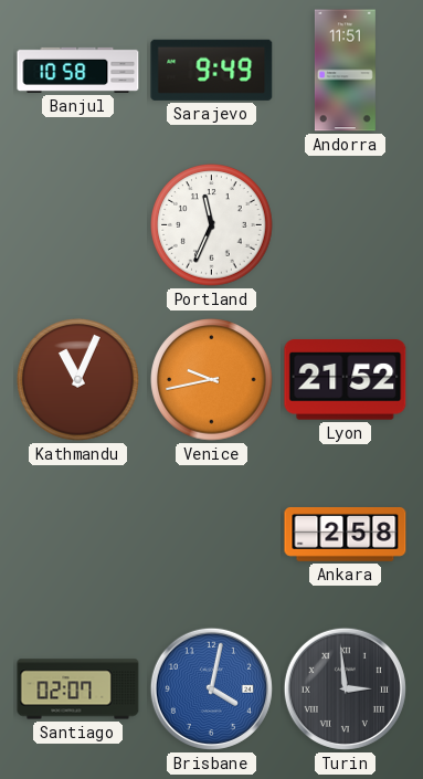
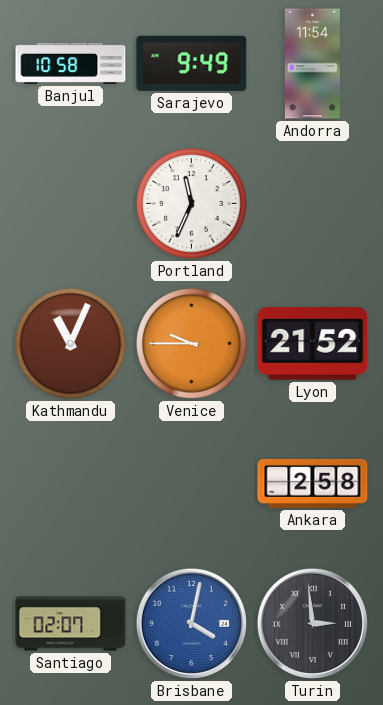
Andorra: 11:51 -> 11:54
Venice: 9:43 -> 9:45
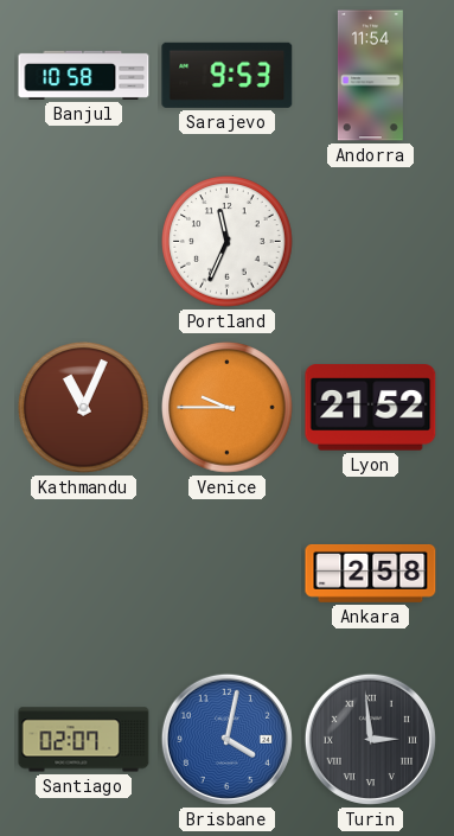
Sarajevo: 9:49 -> 9:53
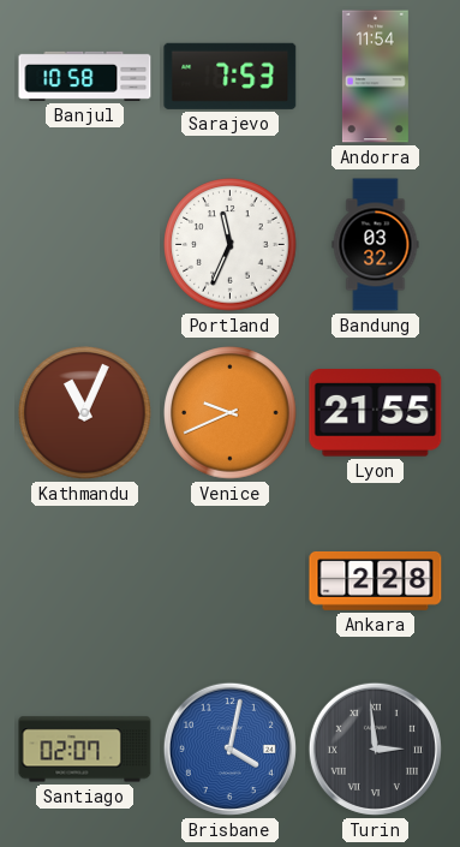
Sarajevo: 9:53 -> 7:53
Bandung: none -> 03:32
Venice: 9:45 -> 9:41
Lyon: 21:52 -> 21:55
Ankara: 2:58 -> 2:28
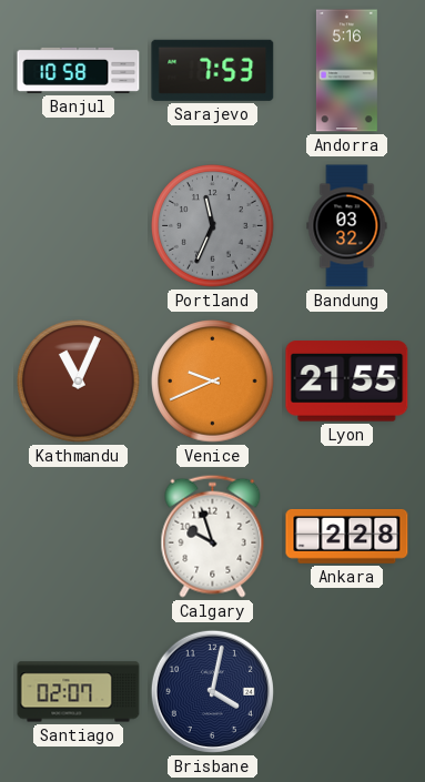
Andorra: 11:54 -> 5:16
Portland dial: white -> grey
Calgary: none -> 9:57
Brisbane dial: blue -> navy
Turin: 2:59 -> none
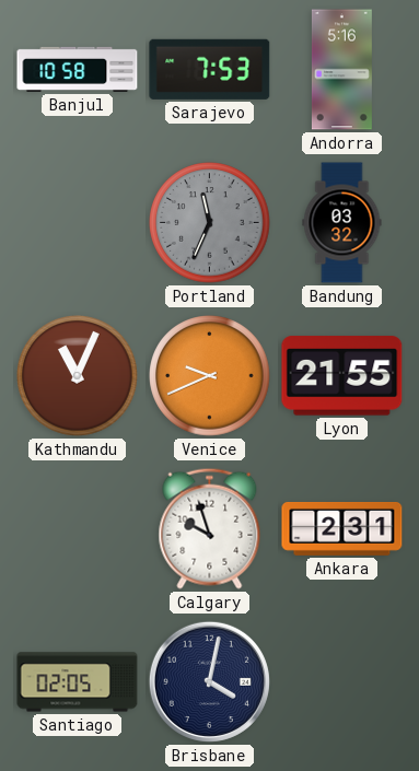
Ankara: 2:28 -> 2:31
Santiago: 02:07 -> 02:05
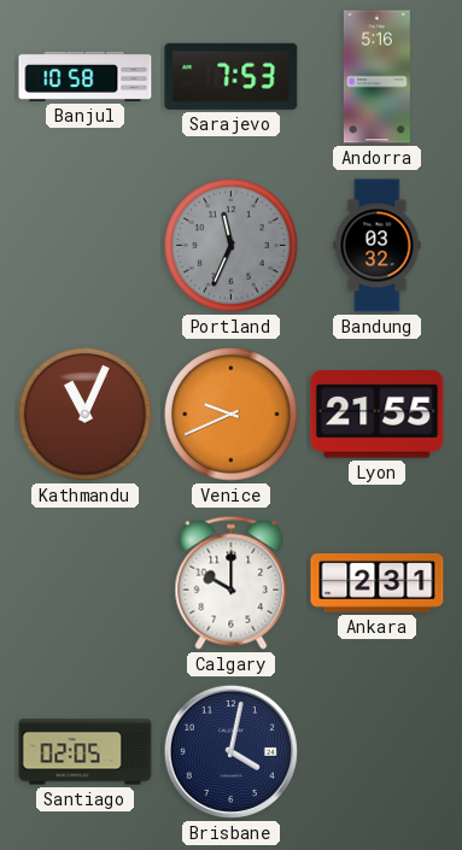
Calgary: 9:57 -> 10:00
